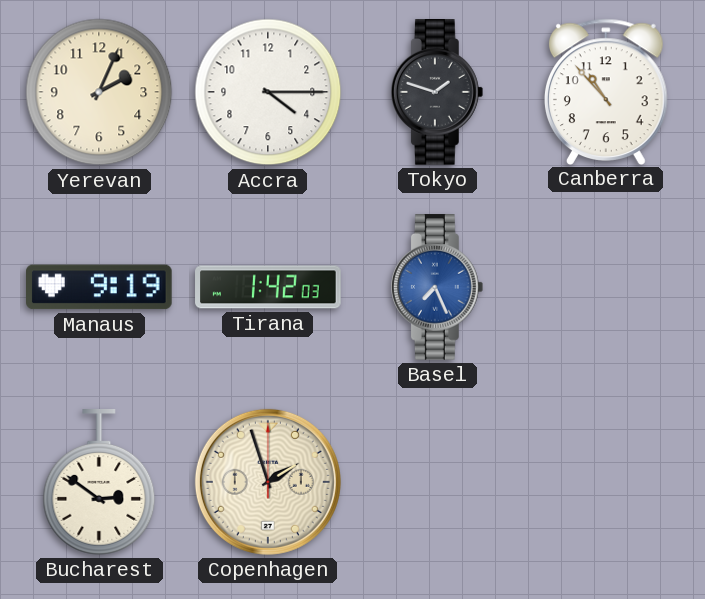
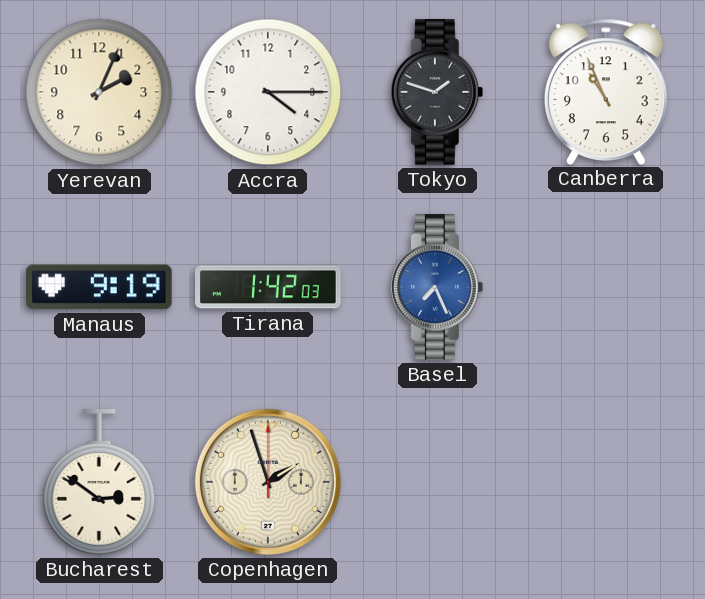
Canberra: 10:53 -> 10:56
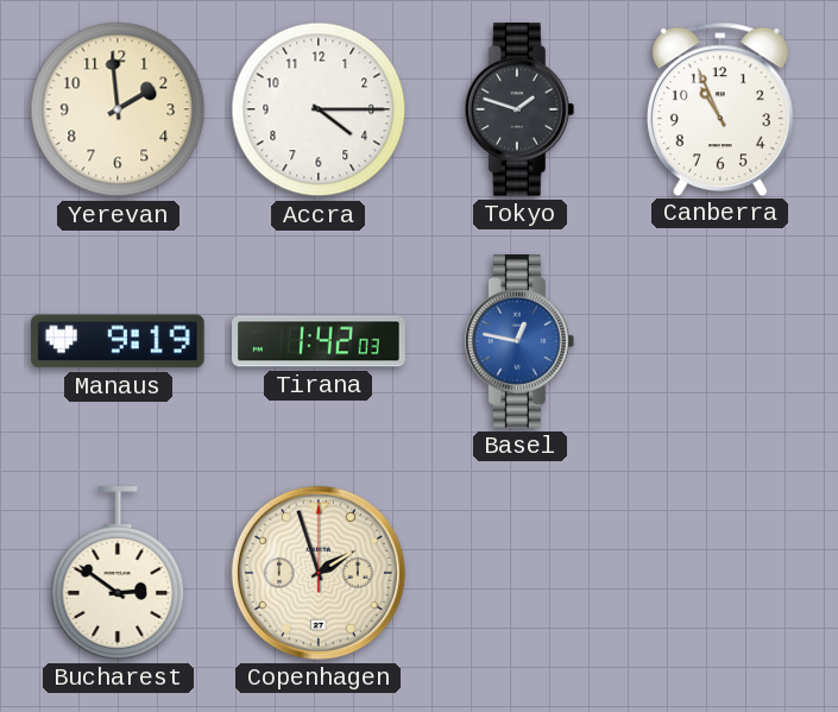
Yerevan: 2:04 -> 1:59
Basel: 7:26 -> 12:47
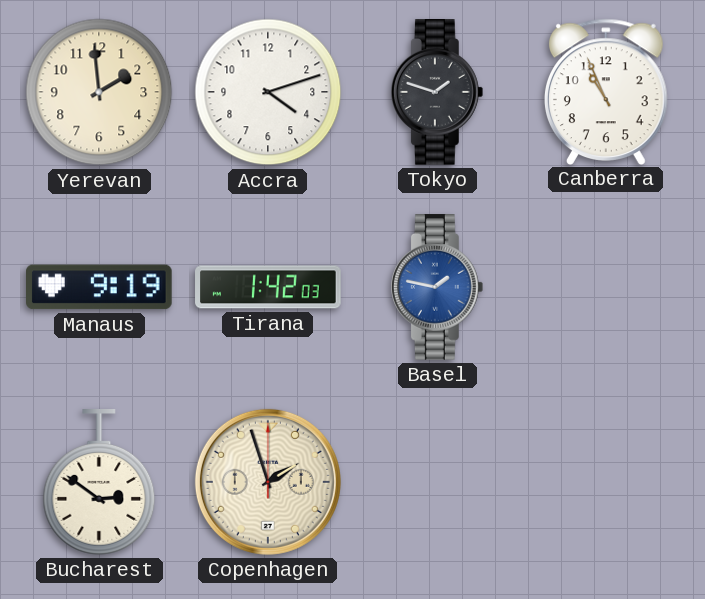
Accra: 4:15 -> 4:12
Basel: 12:47 -> 1:47
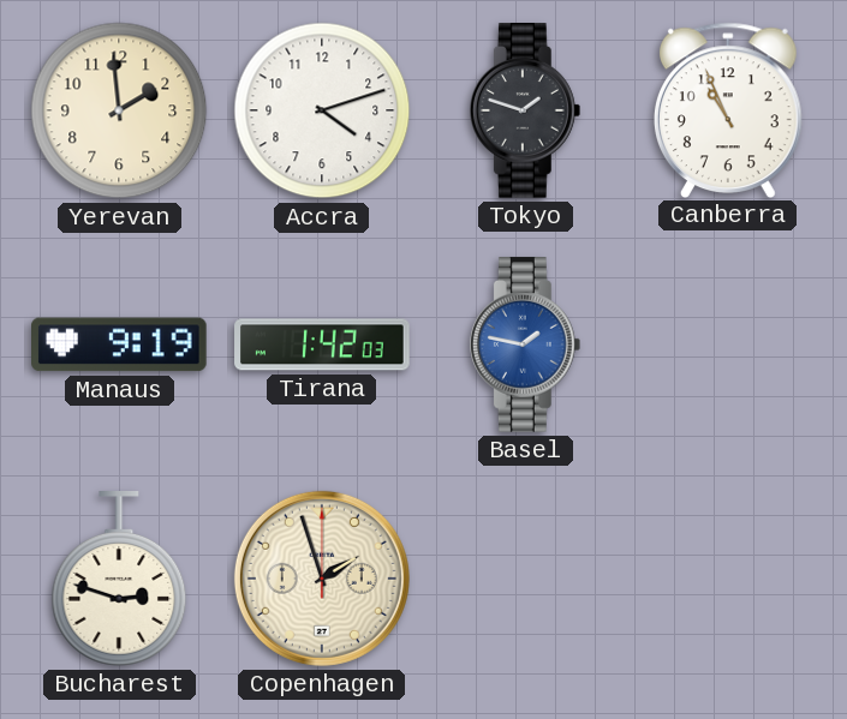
Bucharest: 2:51 -> 2:48
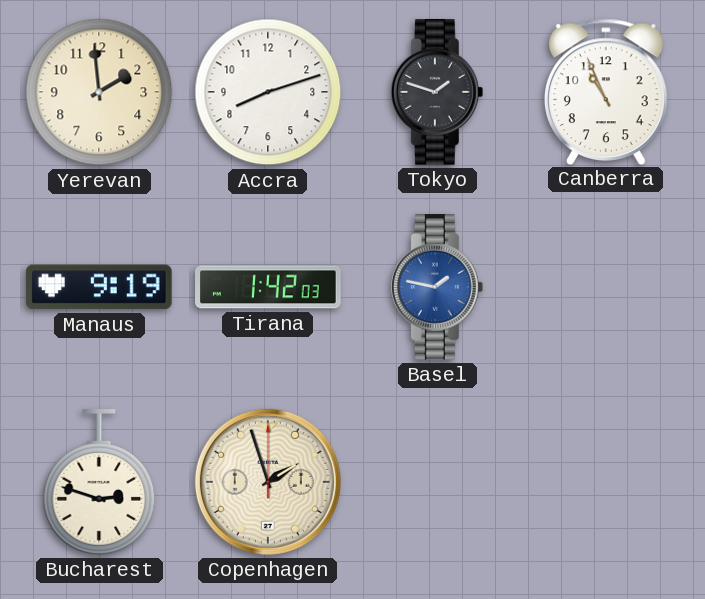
Accra: 4:12 -> 8:12
